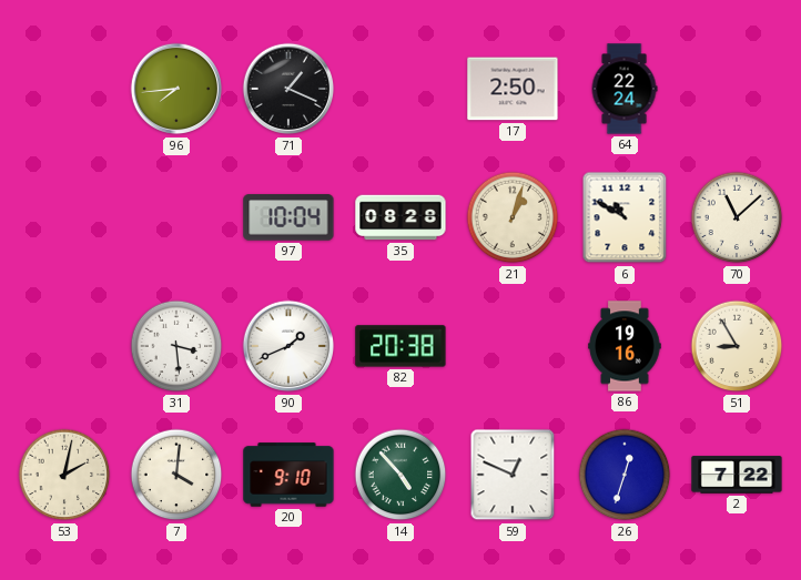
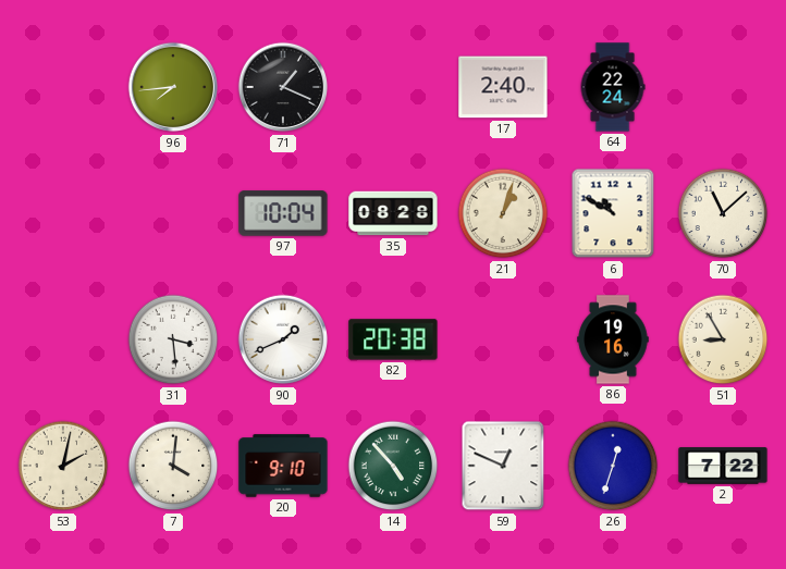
17: 2:50 -> 2:40
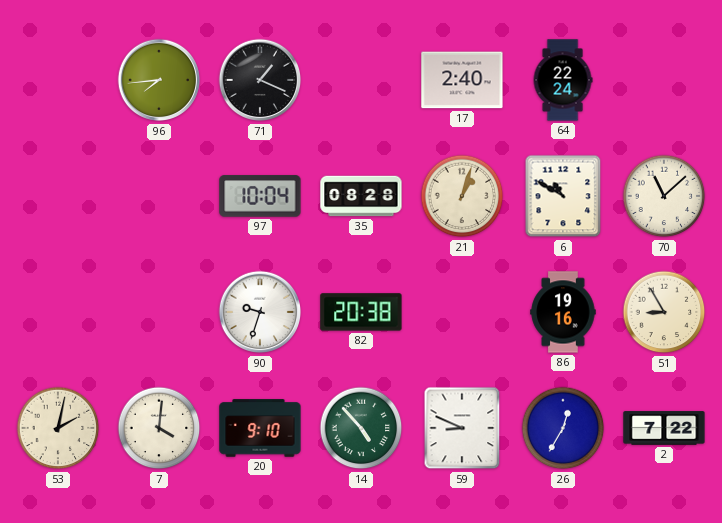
31: 3:29 -> none
90: 1:41 -> 9:33
59: 12:49 -> 8:49
26: 12:33 -> 12:35
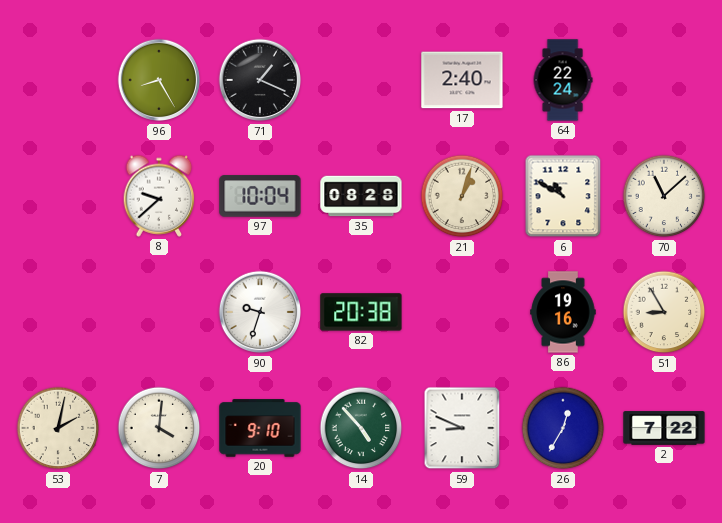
96: 7:44 -> 8:25
8: none -> 9:38
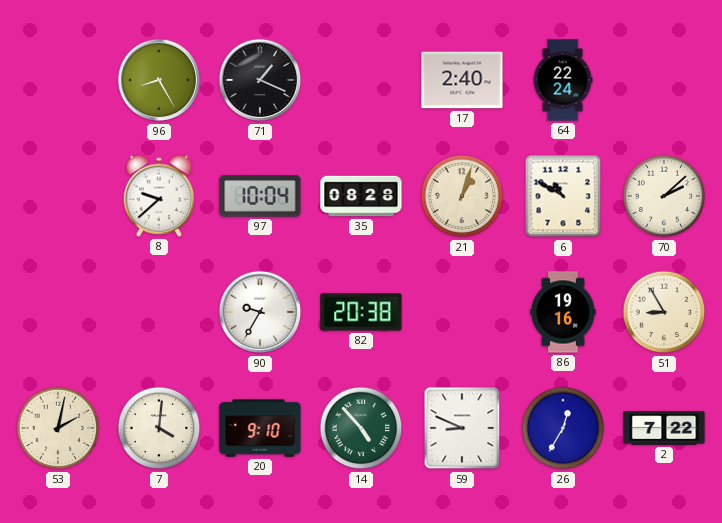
70: 11:08 -> 2:08
90: 9:33 -> 9:35
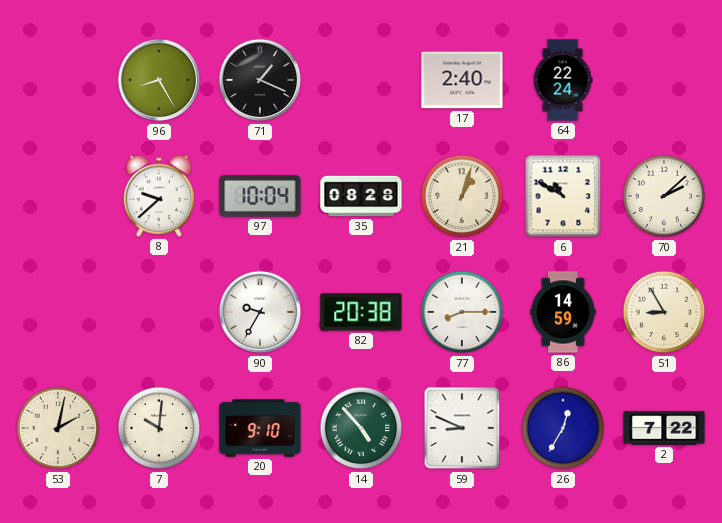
77: none -> 8:15
86: 19:16 -> 14:59
7: 4:01 -> 10:01
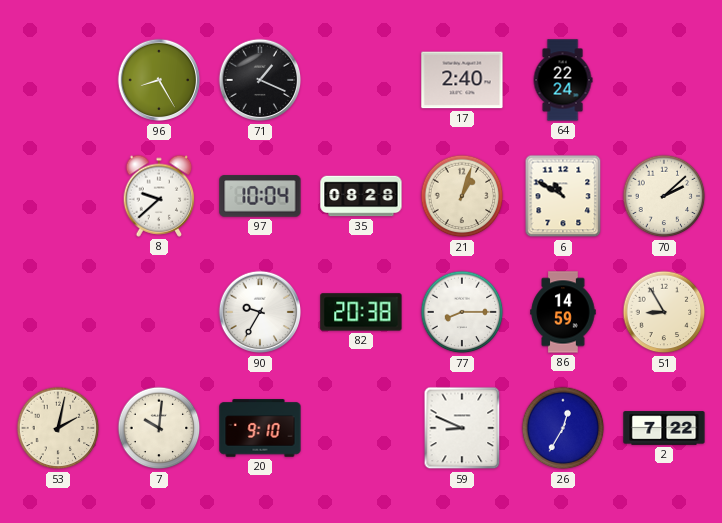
14: 4:53 -> none
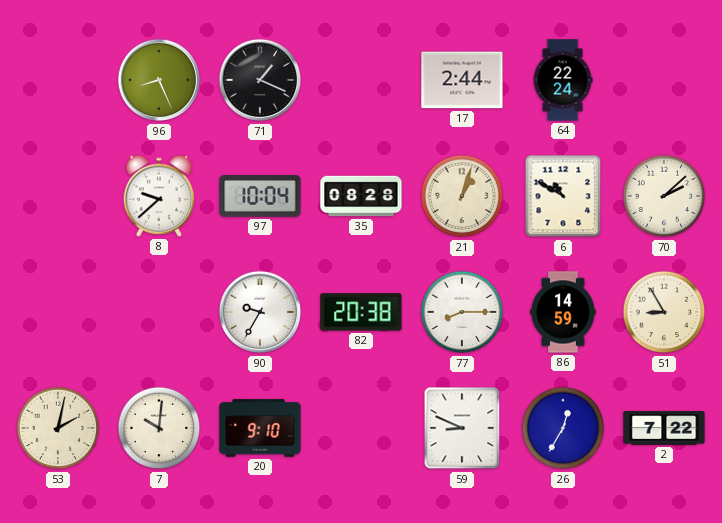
96: 8:25 -> 8:26
17: 2:40 -> 2:44
